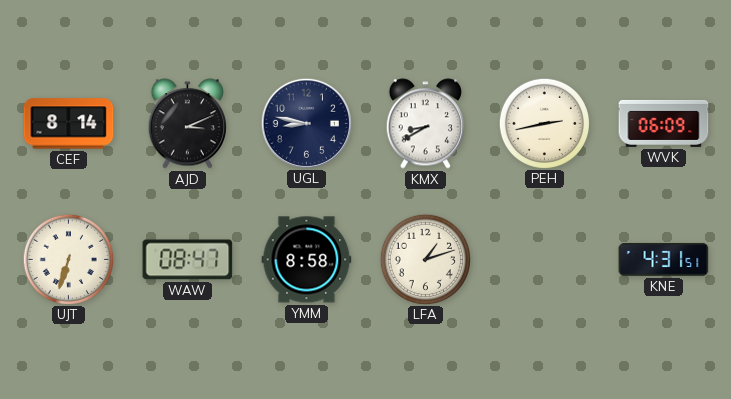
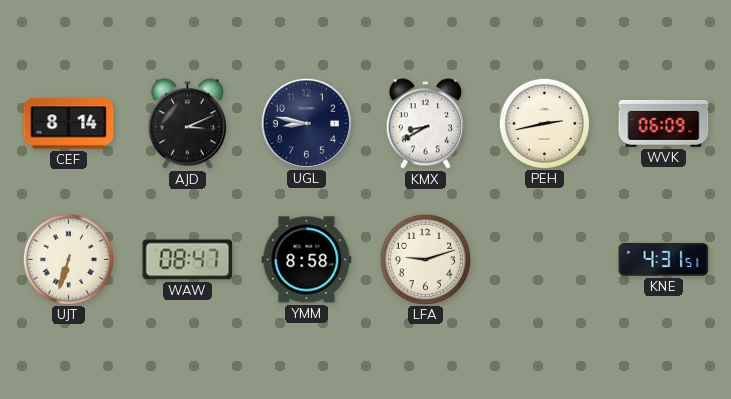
LFA: 1:12 -> 9:12
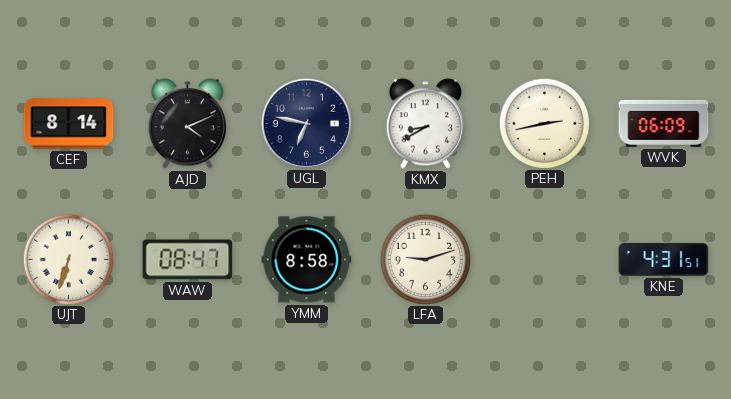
AJD: 3:11 -> 4:11
UGL: 8:47 -> 6:47
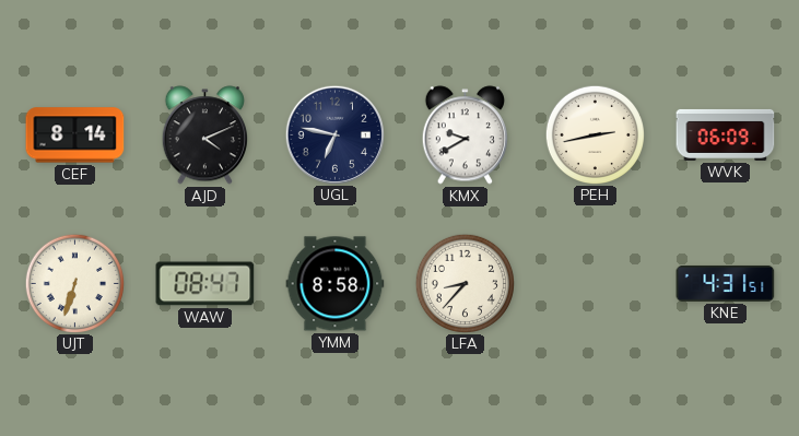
KMX: 8:40 -> 9:40
LFA: 9:12 -> 8:37
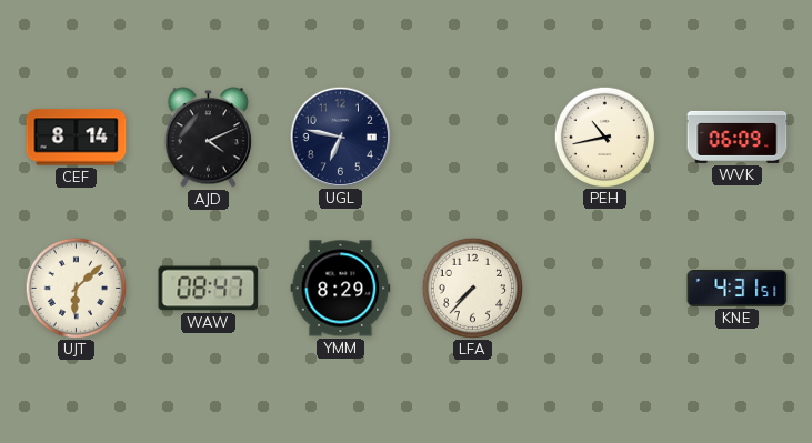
KMX: 9:40 -> none
PEH: 2:43 -> 10:43
UJT: 6:33 -> 6:08
YMM: 8:58 -> 8:29
LFA: 8:37 -> 7:37
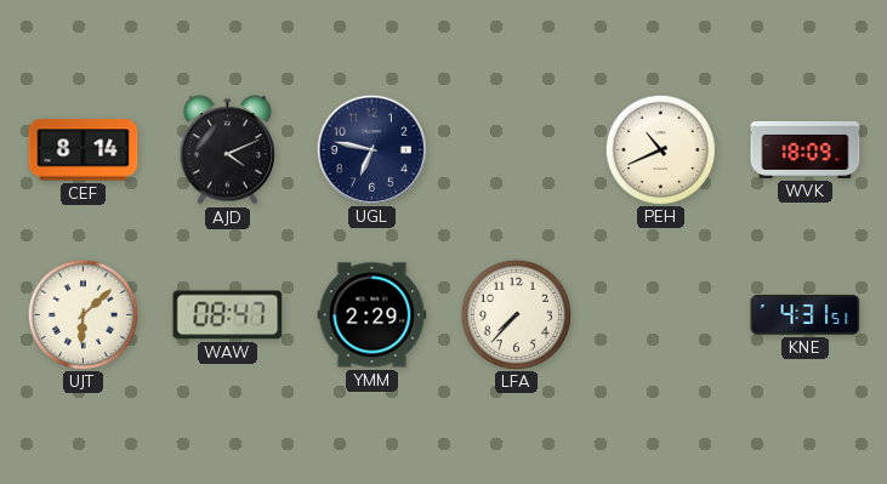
PEH: 10:43 -> 10:41
WVK: 06:09 -> 18:09
YMM: 8:29 -> 2:29
